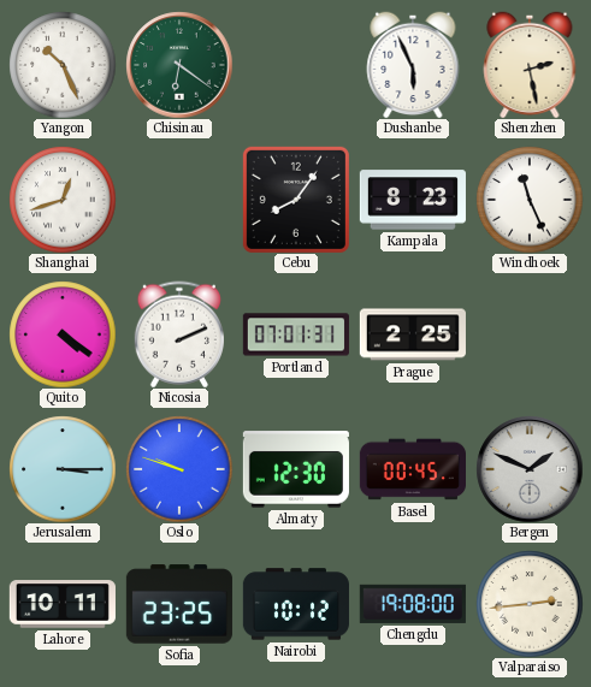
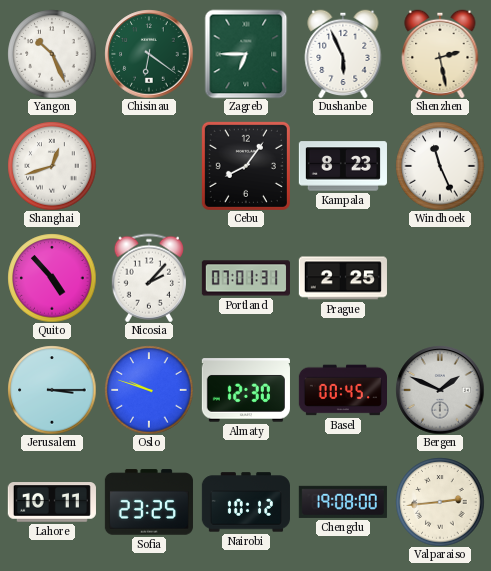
Zagreb: none -> 6:45
Quito: 4:21 -> 4:53
Nicosia: 2:11 -> 2:07
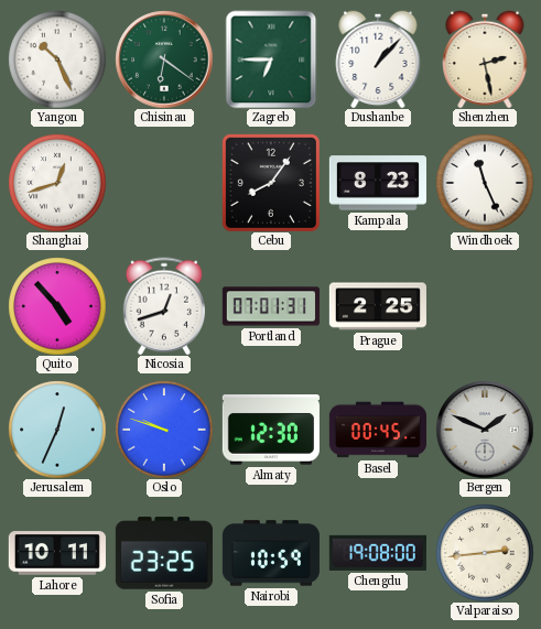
Dushanbe: 5:56 -> 1:07
Nicosia: 2:07 -> 12:42
Jerusalem: 3:15 -> 12:34
Nairobi: 10:12 -> 10:59
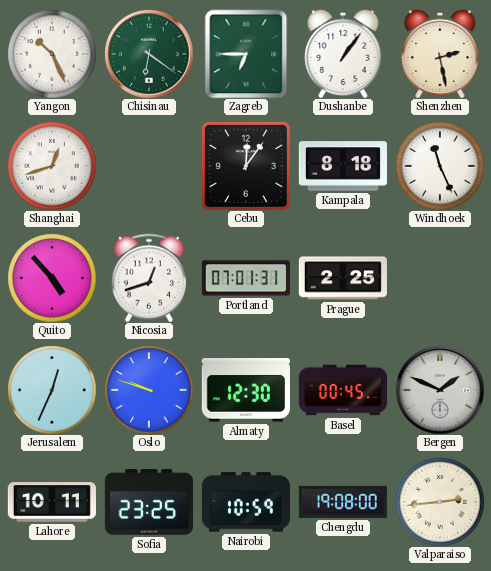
Dushanbe: 1:07 -> 1:06
Cebu: 8:06 -> 12:06
Kampala: 8:23 -> 8:18
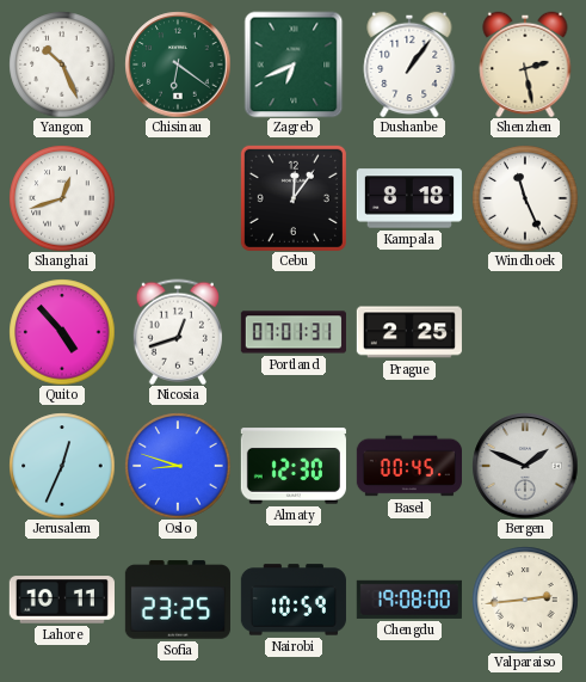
Zagreb: 6:45 -> 6:41
Oslo: 9:48 -> 8:48
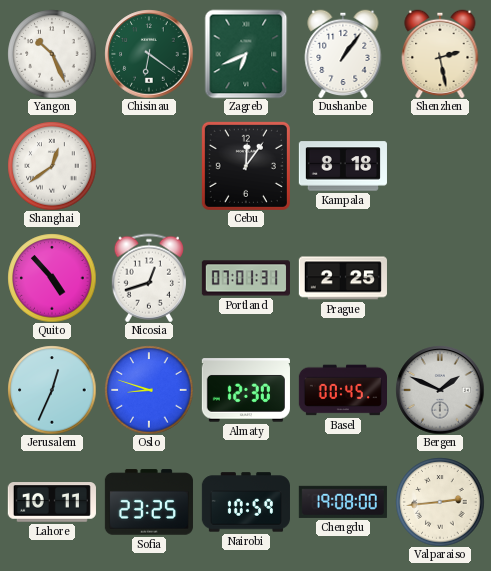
Shanghai: 12:42 -> 12:39
Windhoek: 11:26 -> none
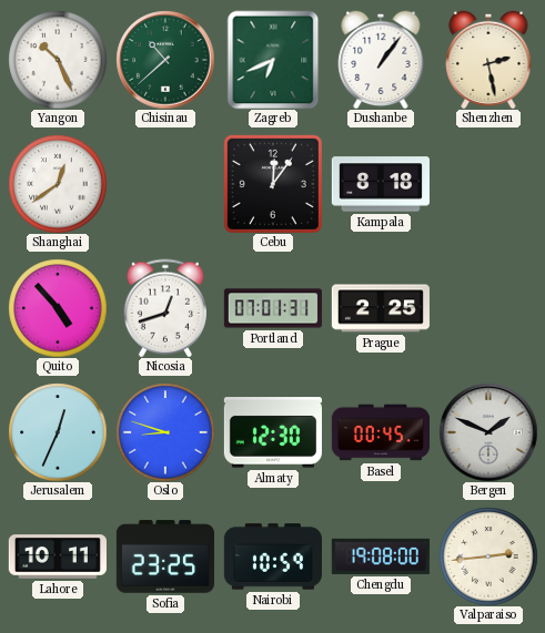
Chisinau: 6:21 -> 10:38
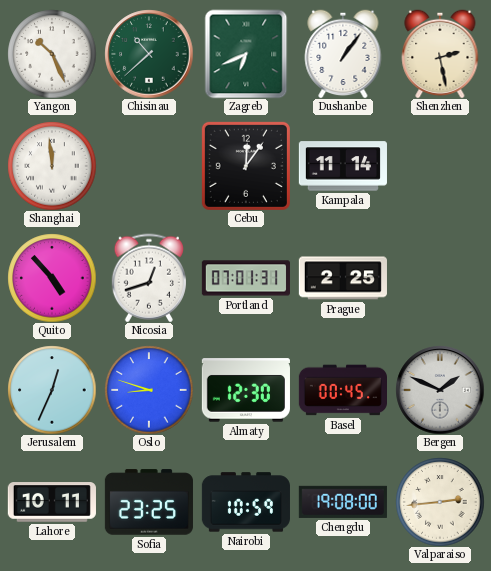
Shanghai: 12:39 -> 11:59
Kampala: 8:18 -> 11:14
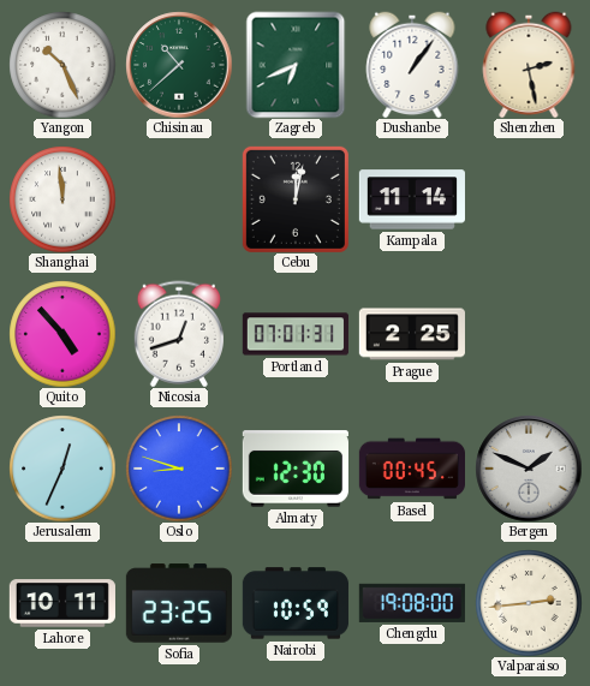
Cebu: 12:06 -> 12:02
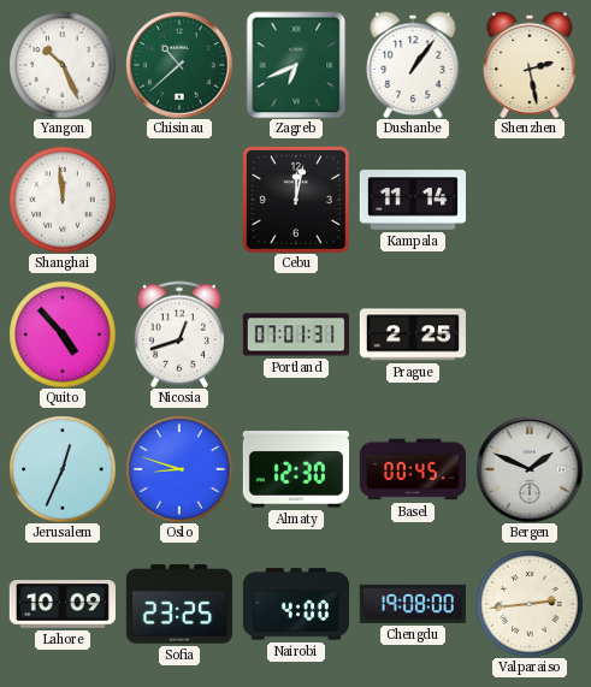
Lahore: 10:11 -> 10:09
Nairobi: 10:59 -> 4:00
